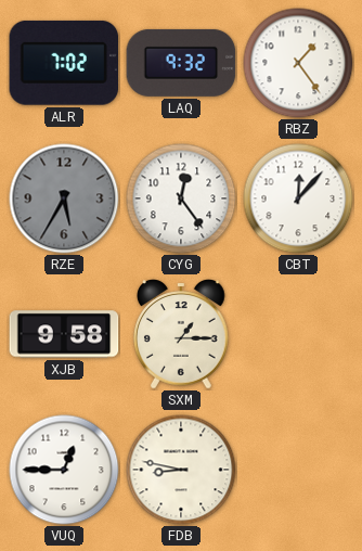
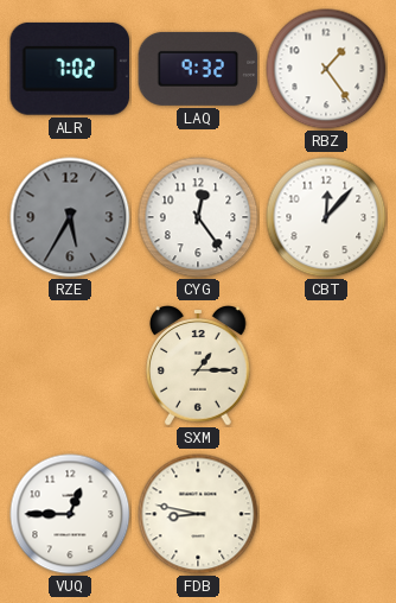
XJB: 9:58 -> none
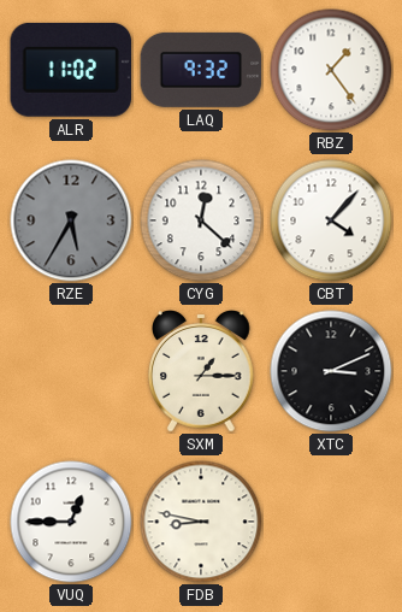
ALR: 7:02 -> 11:02
CYG: 12:24 -> 12:22
CBT: 12:07 -> 4:07
XTC: none -> 3:11
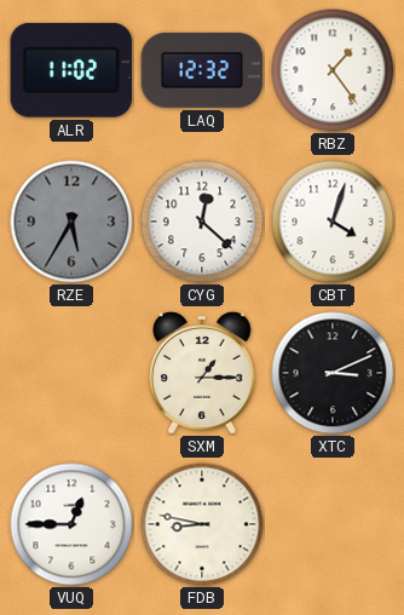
LAQ: 9:32 -> 12:32
CBT: 4:07 -> 4:03
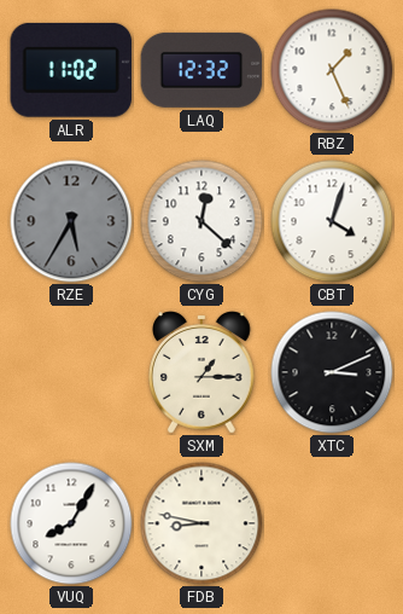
RBZ: 1:24 -> 1:26
VUQ: 12:45 -> 8:05
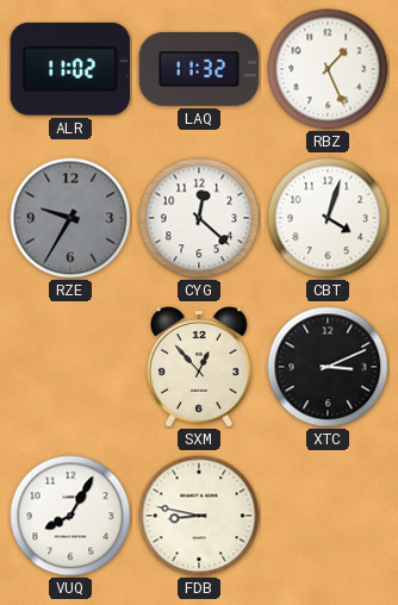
LAQ: 12:32 -> 11:32
RZE: 5:35 -> 9:35
SXM: 1:15 -> 12:53
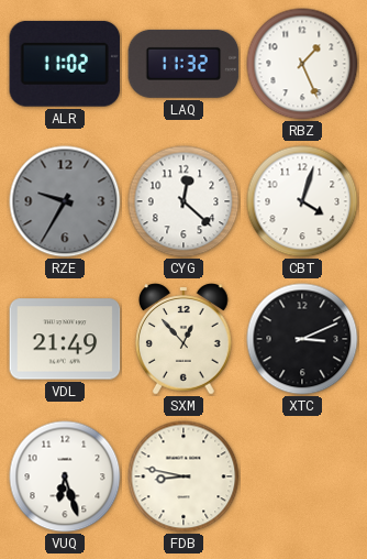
VDL: none -> 21:49
VUQ: 8:05 -> 6:27
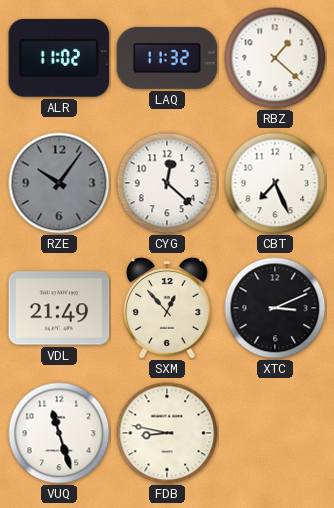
RBZ: 1:26 -> 1:22
RZE: 9:35 -> 10:06
CBT: 4:03 -> 7:26
VUQ: 6:27 -> 11:27
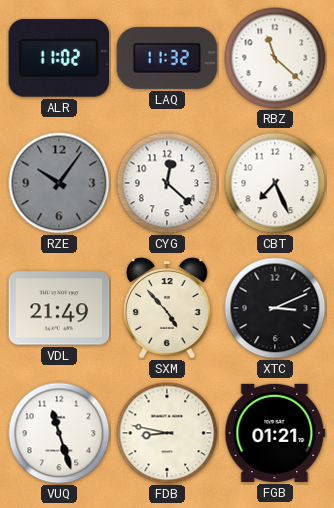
RBZ: 1:22 -> 11:22
SXM: 12:53 -> 4:53
FGB: none -> 01:21
